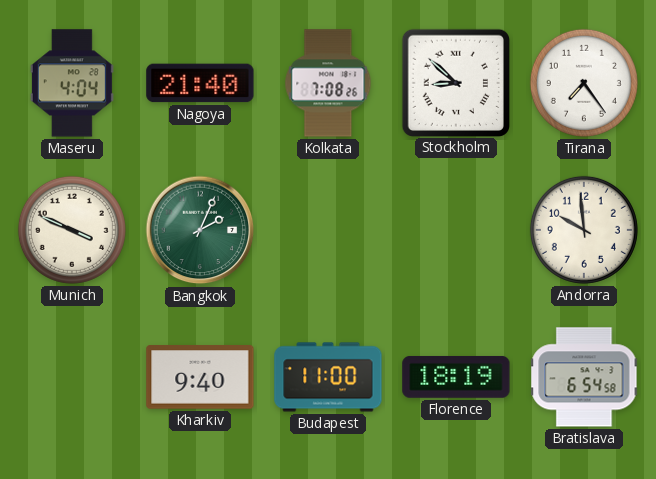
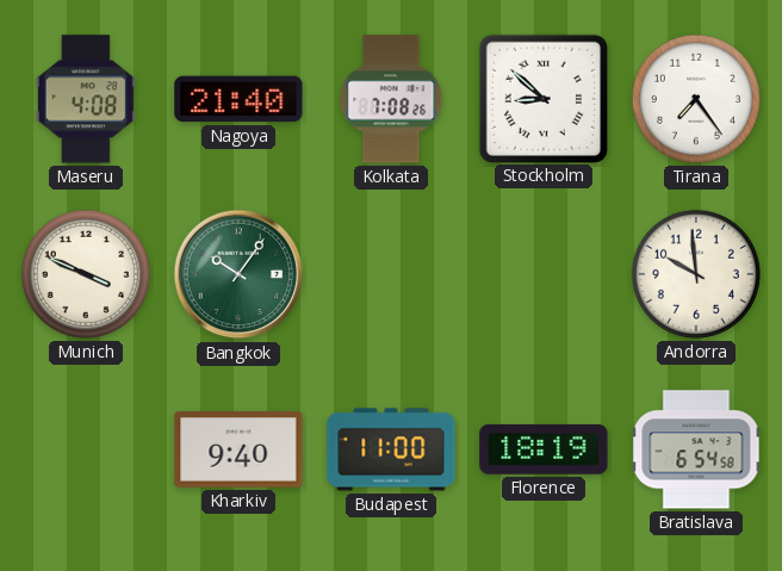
Maseru: 4:04 -> 4:08
Bangkok: 2:04 -> 10:06
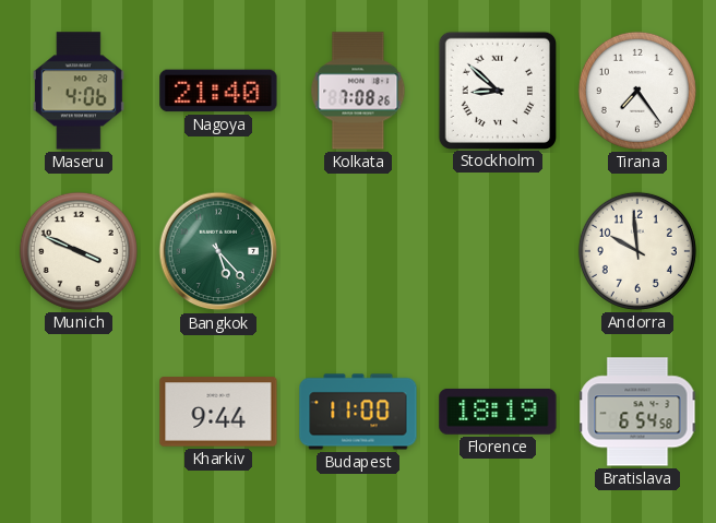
Maseru: 4:08 -> 4:06
Bangkok: 10:06 -> 5:23
Kharkiv: 9:40 -> 9:44
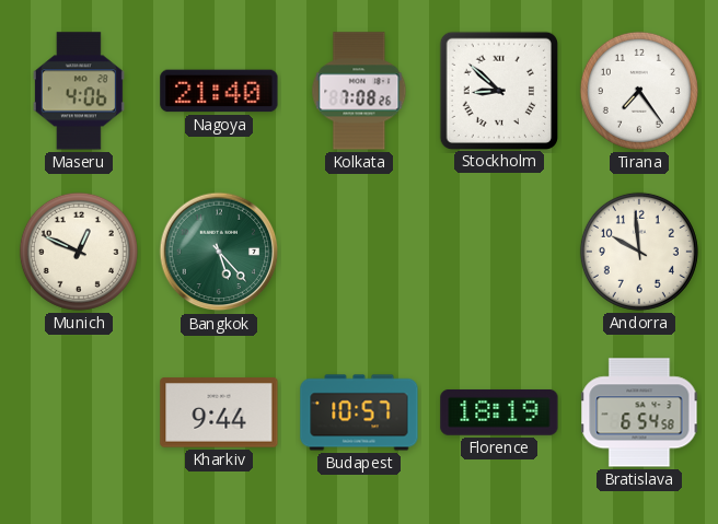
Munich: 3:49 -> 12:49
Budapest: 11:00 -> 10:57
